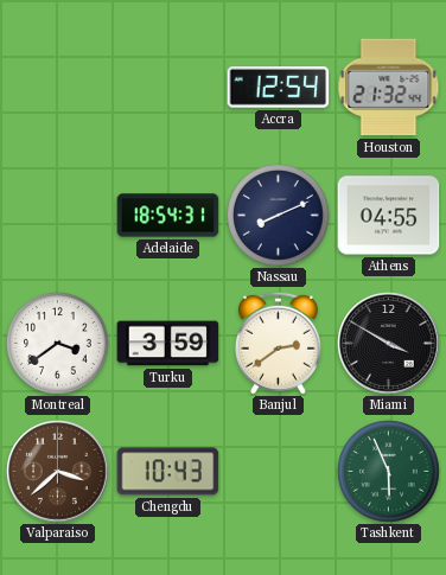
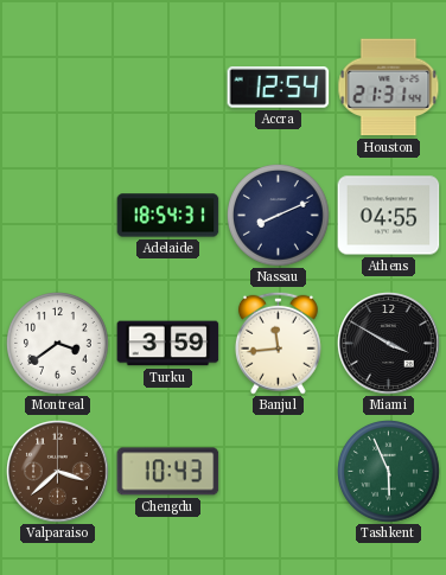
Houston: 21:32 -> 21:31
Banjul: 2:39 -> 11:44
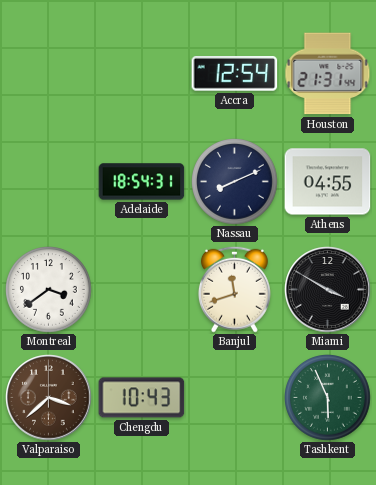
Turku: 3:59 -> none
Banjul: 11:44 -> 11:42
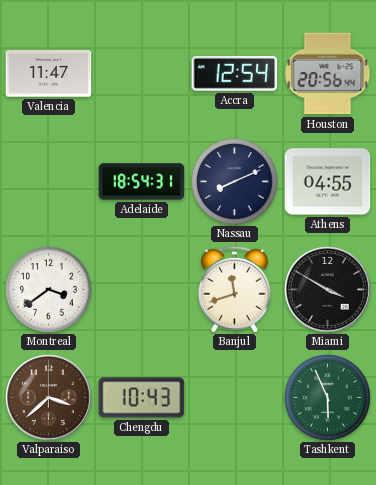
Valencia: none -> 11:47
Houston: 21:31 -> 20:56
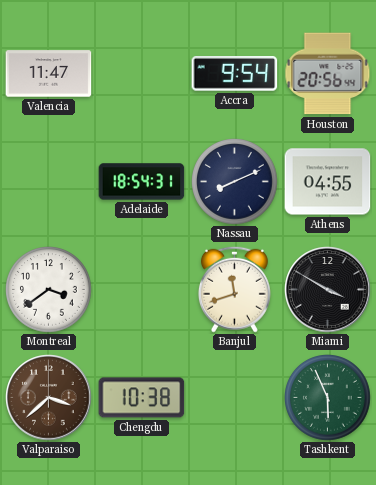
Accra: 12:54 -> 9:54
Chengdu: 10:43 -> 10:38
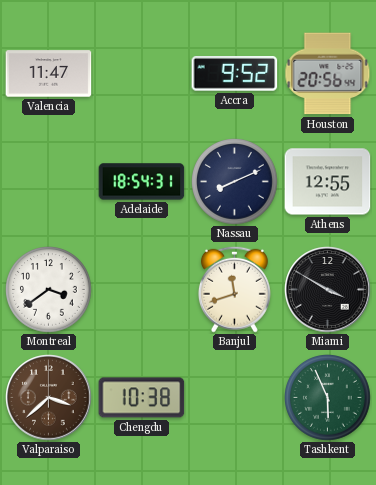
Accra: 9:54 -> 9:52
Athens: 04:55 -> 12:55
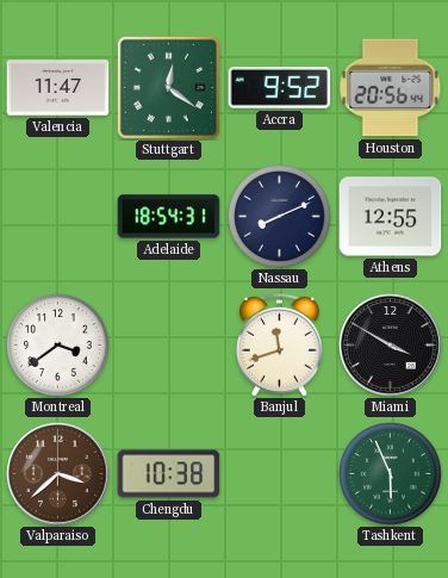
Stuttgart: none -> 12:21
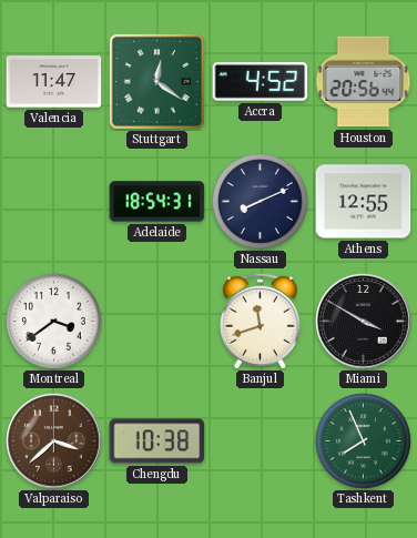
Accra: 9:52 -> 4:52
Tashkent: 5:56 -> 7:56
